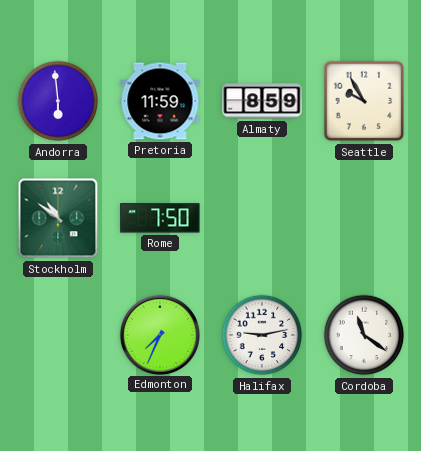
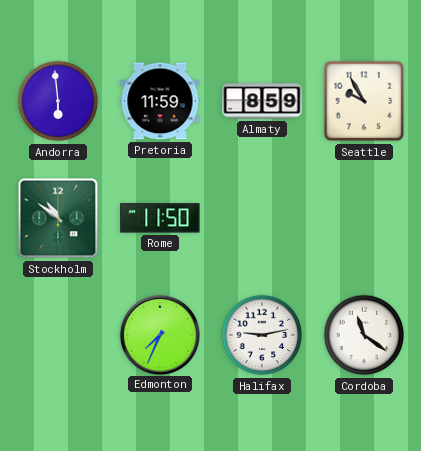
Rome: 7:50 -> 11:50
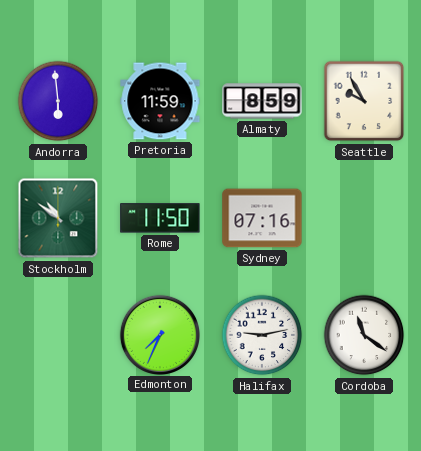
Sydney: none -> 07:16
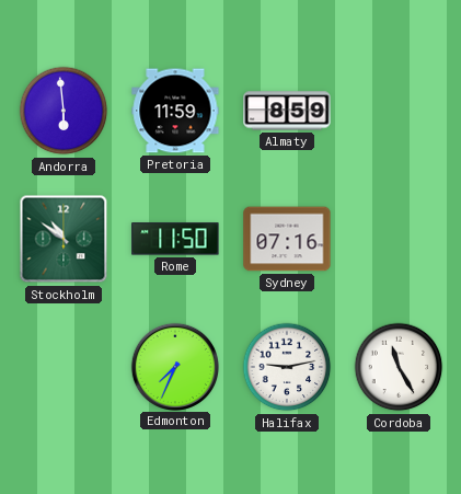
Seattle: 9:55 -> none
Cordoba: 11:21 -> 11:25
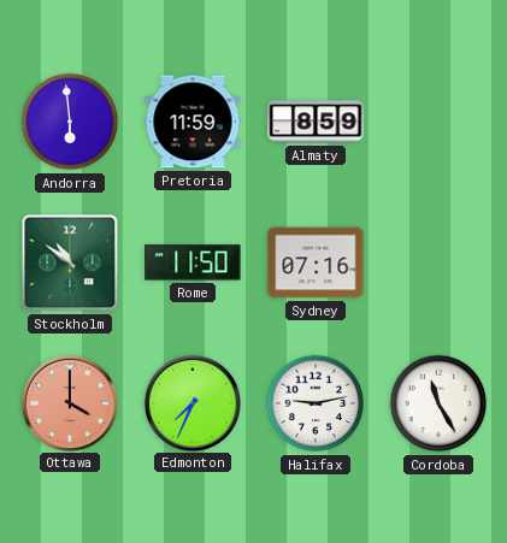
Ottawa: none -> 4:00
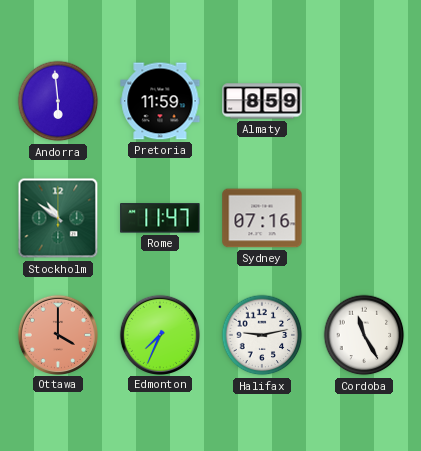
Rome: 11:50 -> 11:47
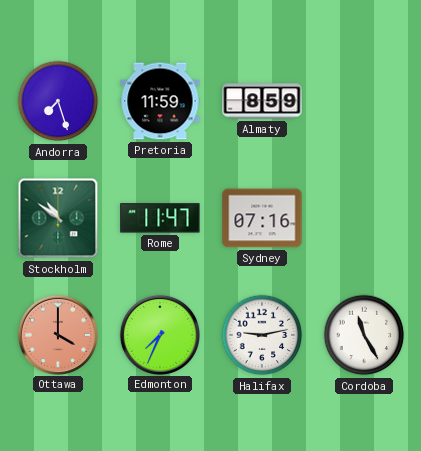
Andorra: 5:59 -> 7:27
